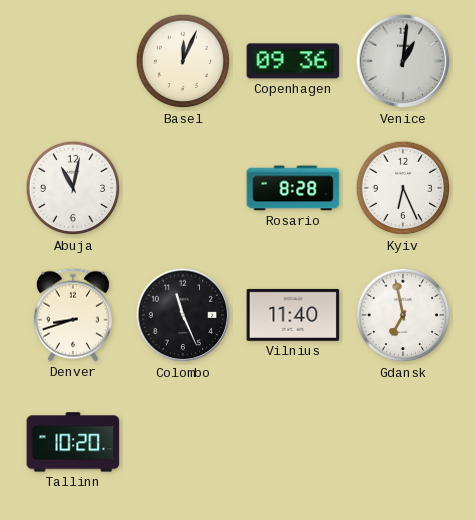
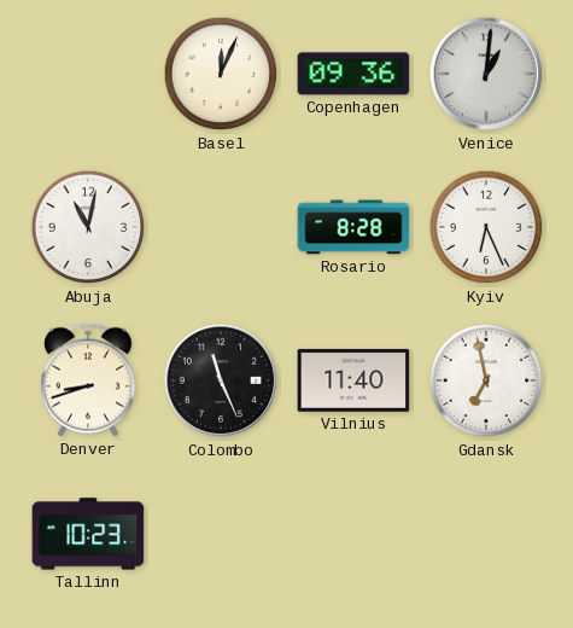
Tallinn: 10:20 -> 10:23
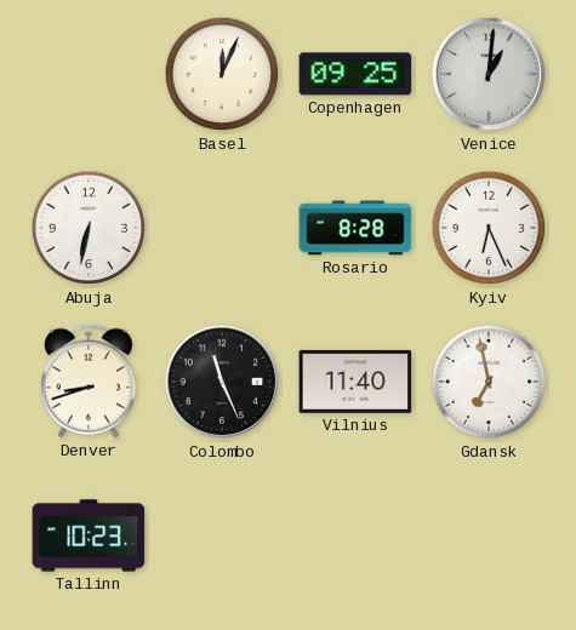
Copenhagen: 09:36 -> 09:25
Abuja: 11:02 -> 6:32
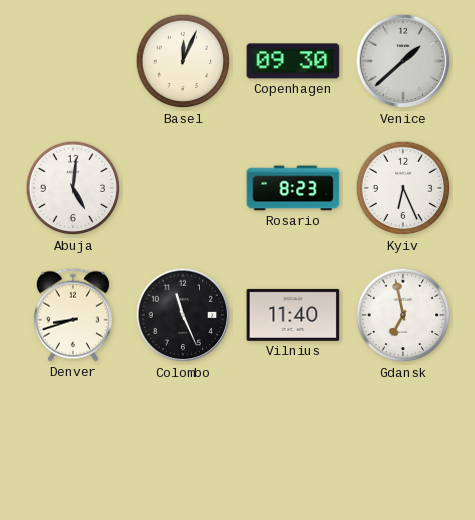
Copenhagen: 09:25 -> 09:30
Venice: 1:01 -> 1:38
Abuja: 6:32 -> 5:01
Rosario: 8:28 -> 8:23
Tallinn: 10:23 -> none
